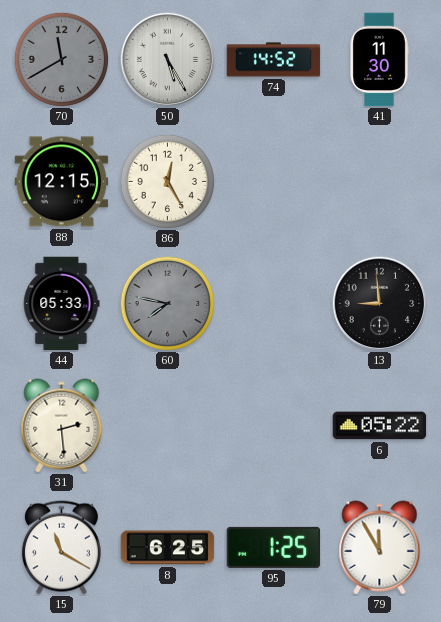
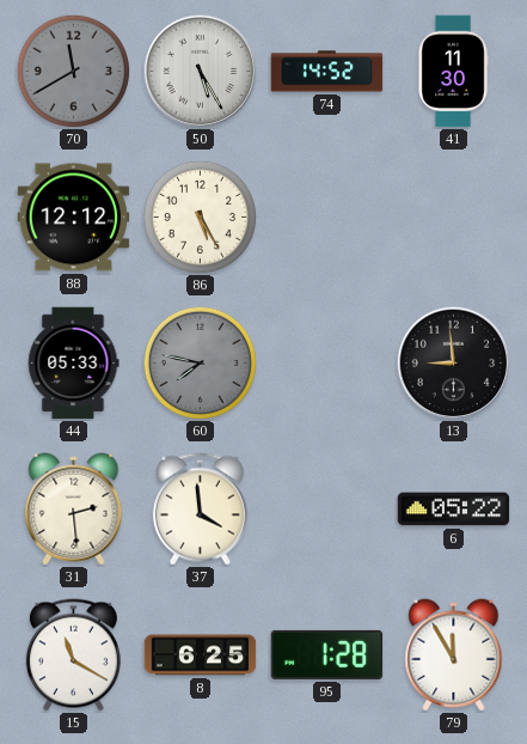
88: 12:15 -> 12:12
86: 12:25 -> 5:25
37: none -> 3:59
95: 1:25 -> 1:28
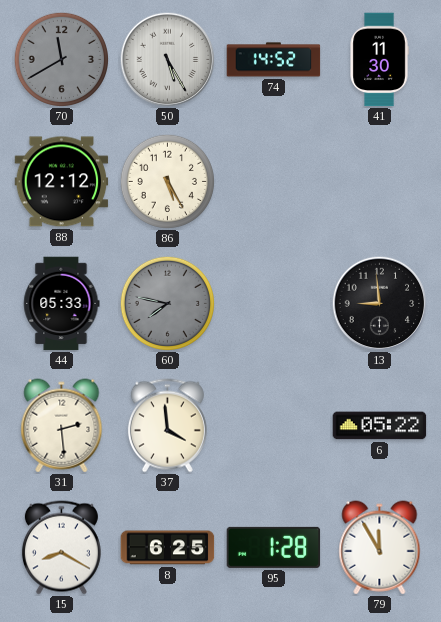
15: 11:20 -> 8:20
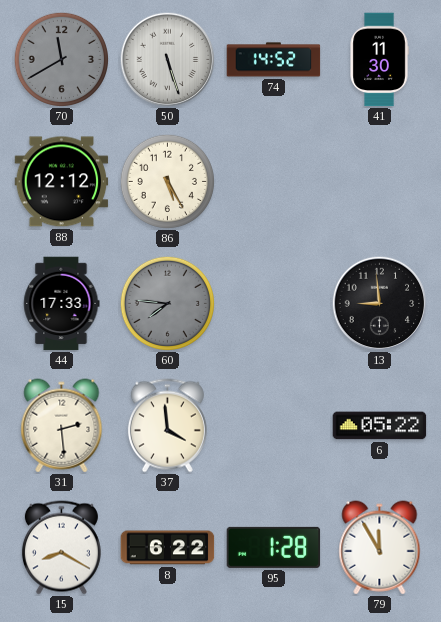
50: 5:25 -> 5:27
44: 05:33 -> 17:33
60: 7:47 -> 7:46
8: 6:25 -> 6:22
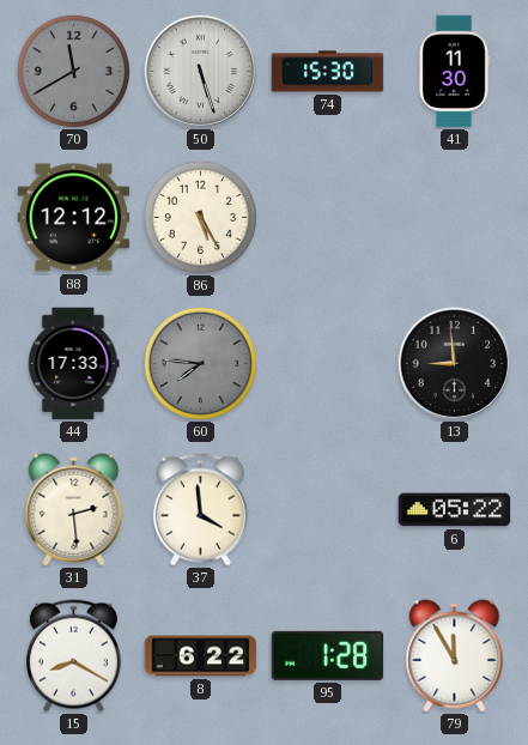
74: 14:52 -> 15:30
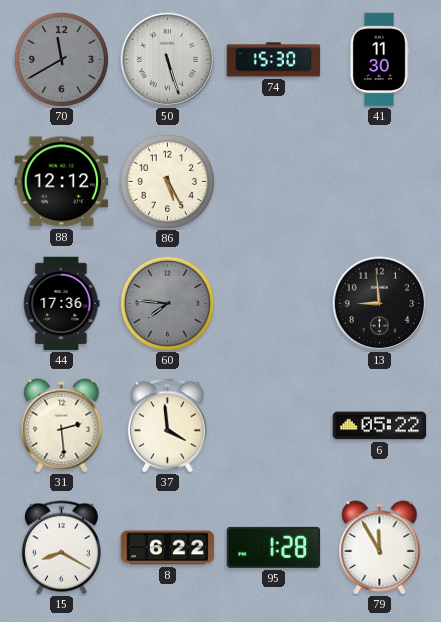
44: 17:33 -> 17:36
